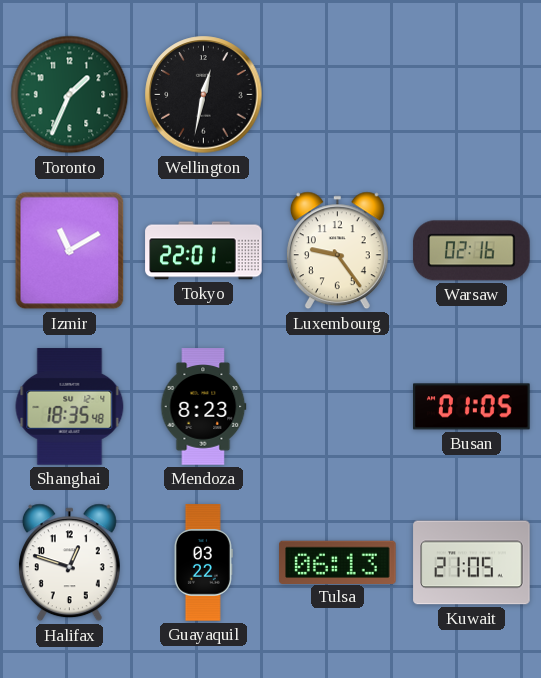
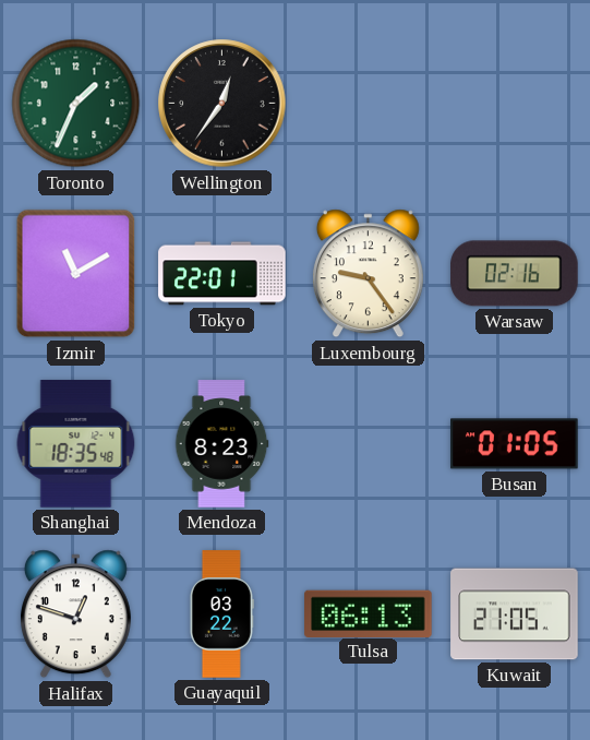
Wellington: 12:32 -> 12:36
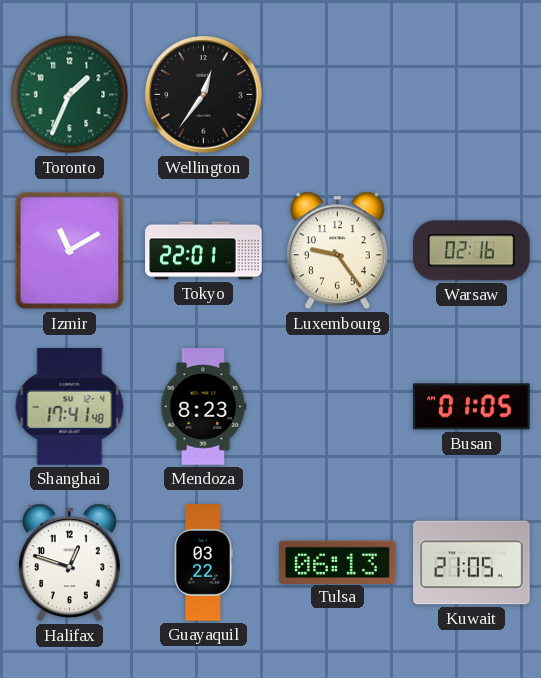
Shanghai: 18:35 -> 17:41
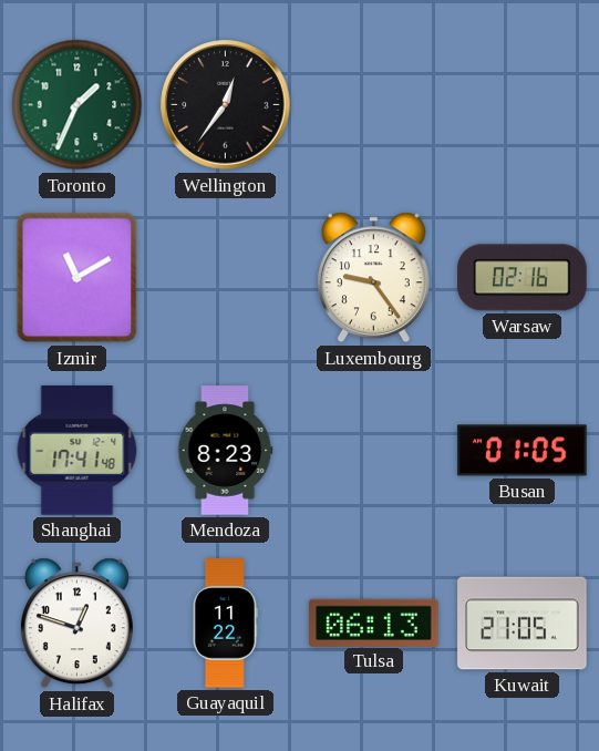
Tokyo: 22:01 -> none
Guayaquil: 03:22 -> 11:22
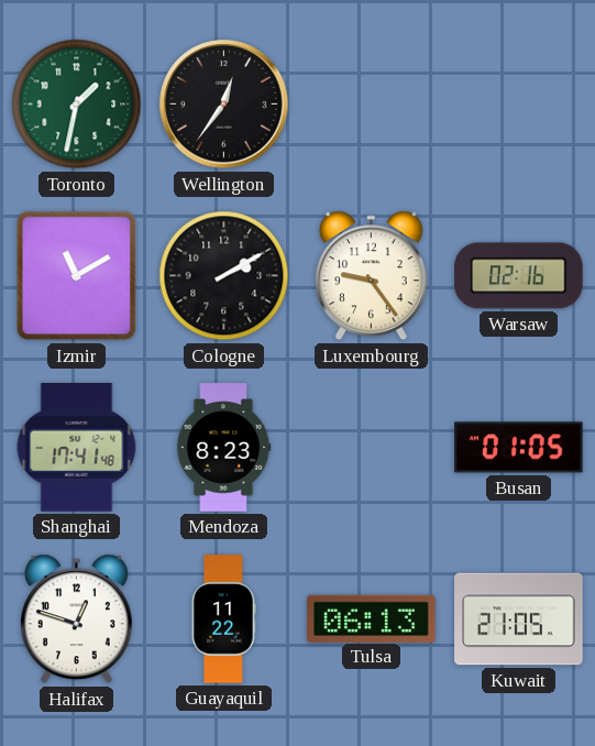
Toronto: 1:34 -> 1:32
Cologne: none -> 2:10
